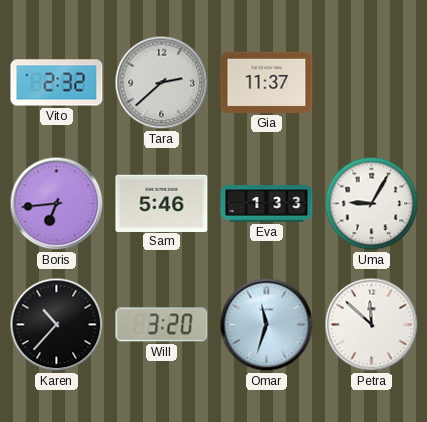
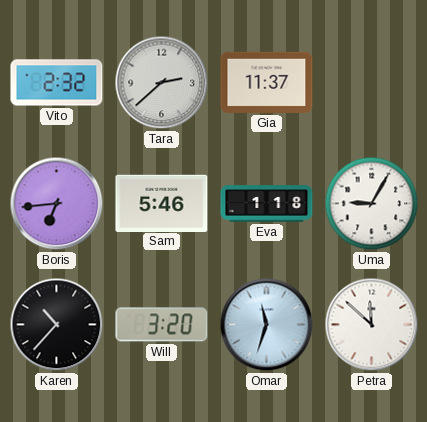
Eva: 1:33 -> 1:18
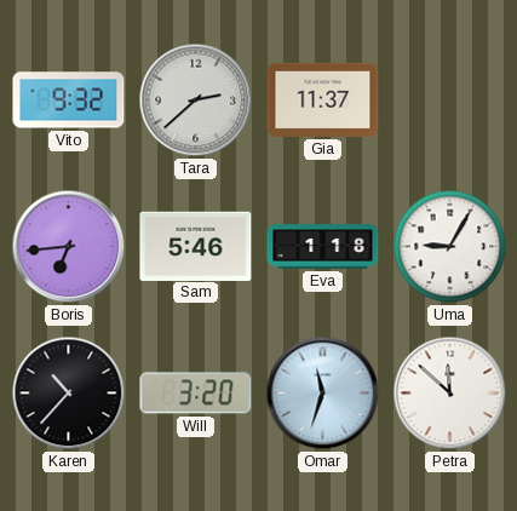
Vito: 2:32 -> 9:32
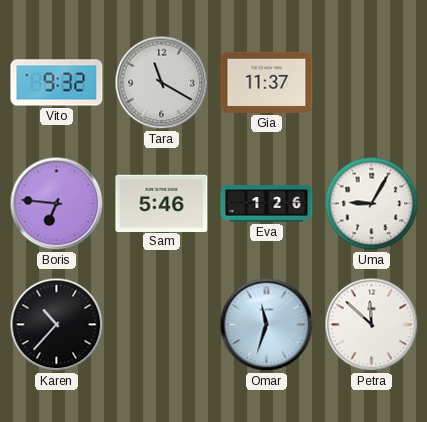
Tara: 2:38 -> 11:20
Boris: 6:44 -> 6:46
Eva: 1:18 -> 1:26
Will: 3:20 -> none
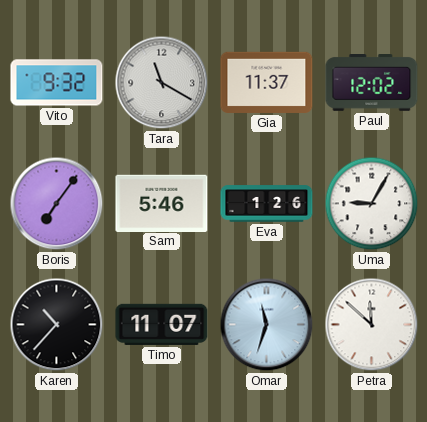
Paul: none -> 12:02
Boris: 6:46 -> 7:06
Timo: none -> 11:07
